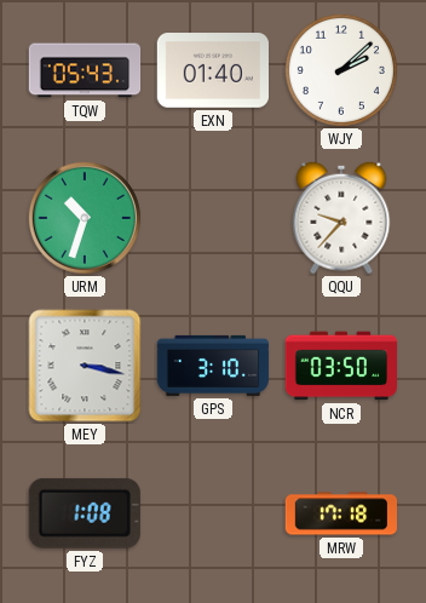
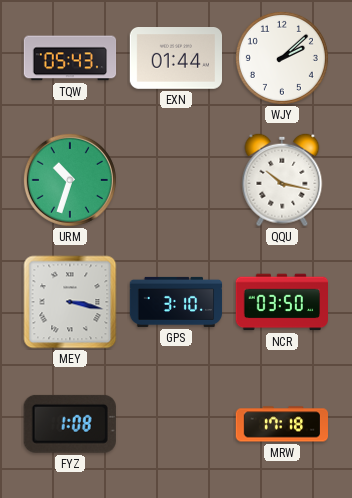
EXN: 01:40 -> 01:44
QQU: 9:37 -> 10:17
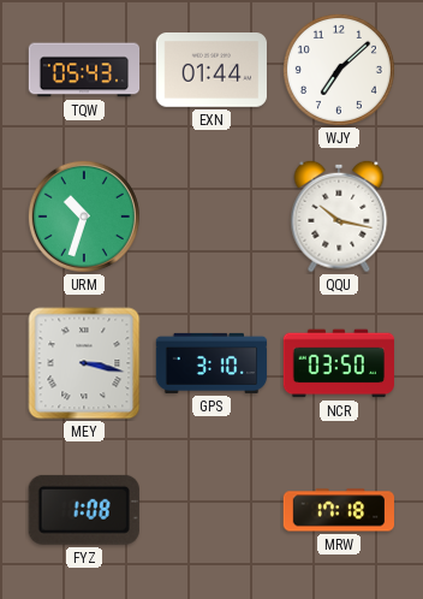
WJY: 2:08 -> 7:08
